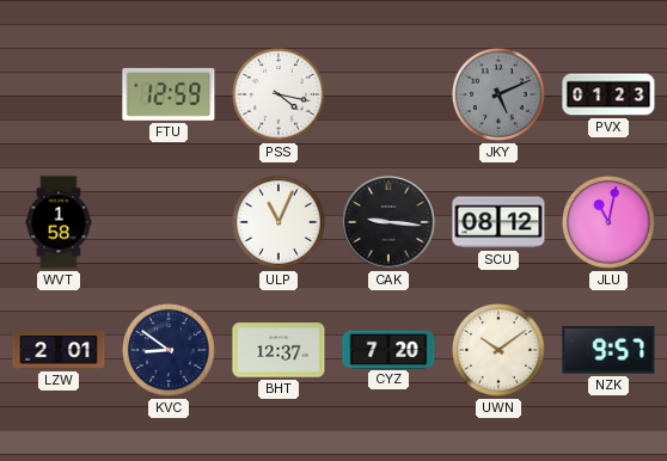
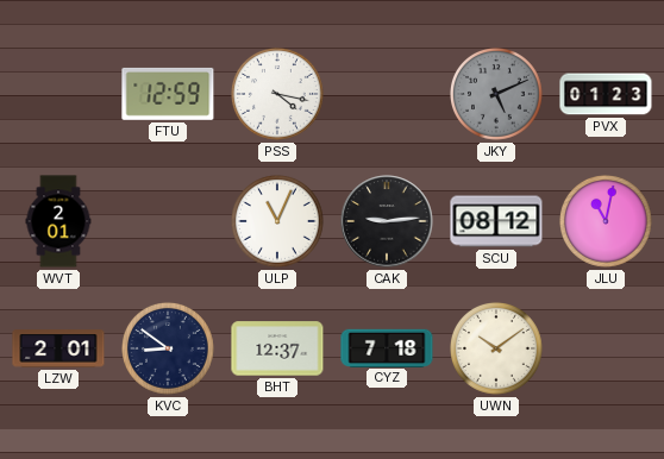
WVT: 1:58 -> 2:01
CAK: 9:16 -> 9:14
CYZ: 7:20 -> 7:18
NZK: 9:57 -> none
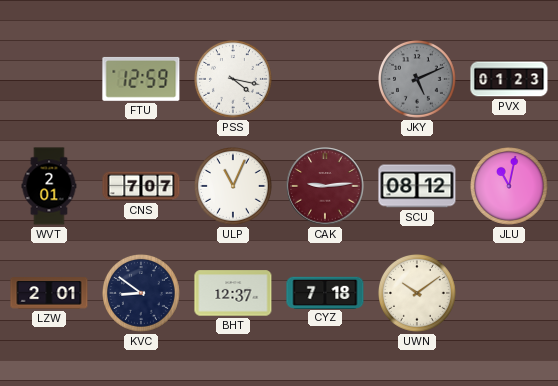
CNS: none -> 7:07
CAK dial: black -> burgundy
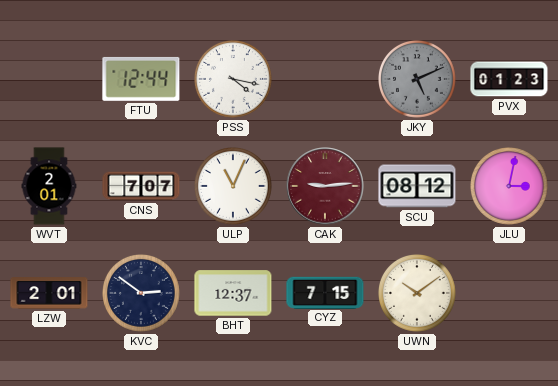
FTU: 12:59 -> 12:44
JLU: 11:02 -> 3:02
KVC: 8:51 -> 2:51
CYZ: 7:18 -> 7:15
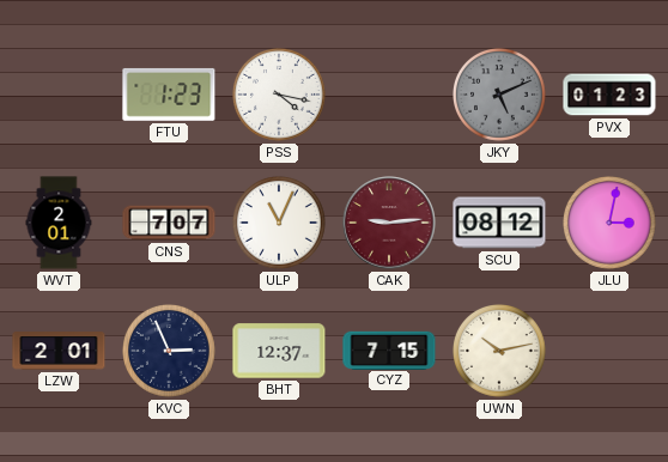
FTU: 12:44 -> 1:23
KVC: 2:51 -> 2:56
UWN: 10:09 -> 10:13
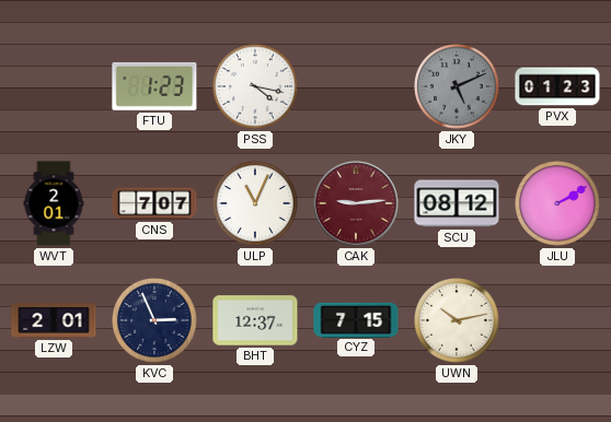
JLU: 3:02 -> 2:10
